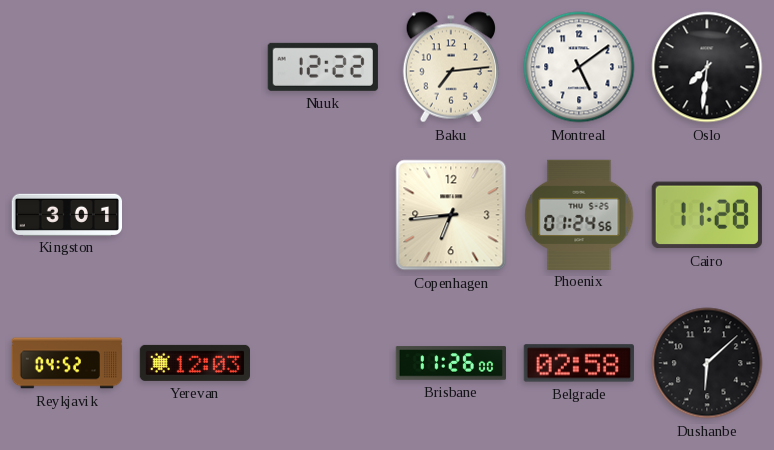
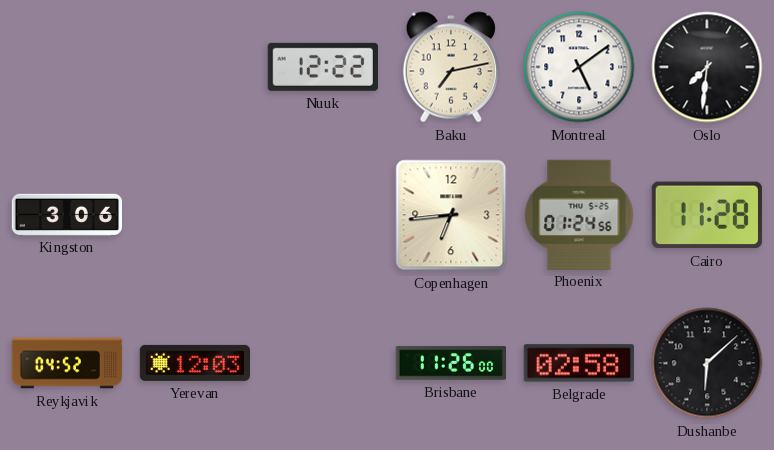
Baku: 7:14 -> 7:13
Kingston: 3:01 -> 3:06
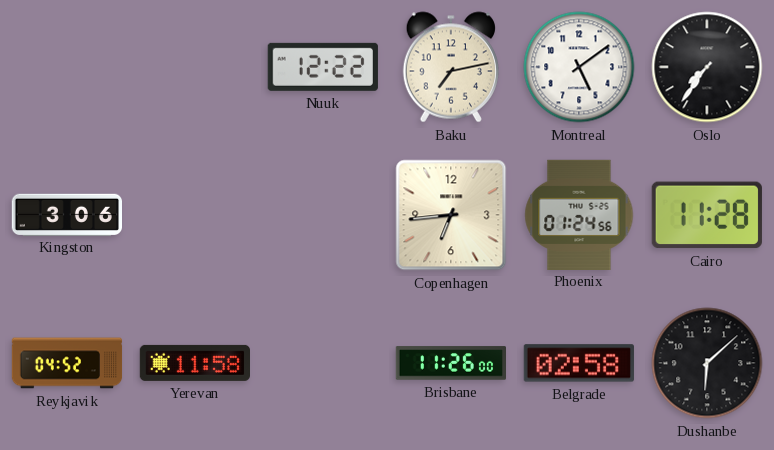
Oslo: 7:31 -> 7:36
Yerevan: 12:03 -> 11:58
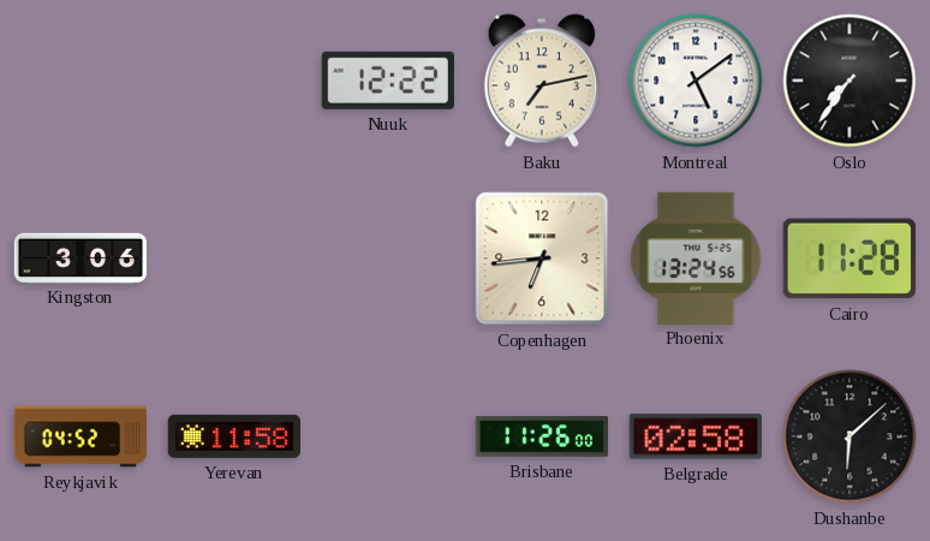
Phoenix: 01:24 -> 13:24
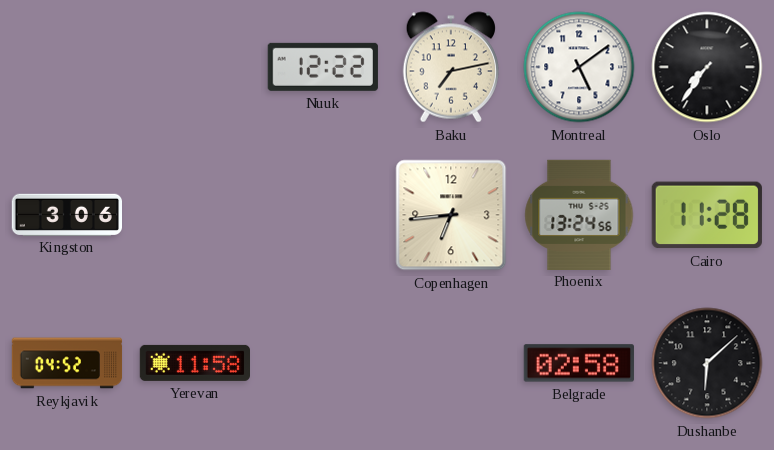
Brisbane: 11:26 -> none
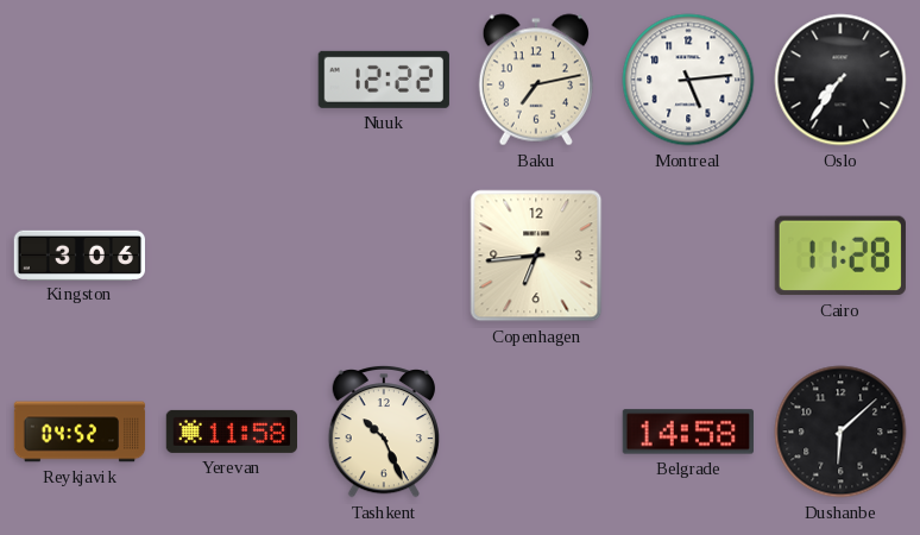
Montreal: 5:09 -> 5:14
Phoenix: 13:24 -> none
Tashkent: none -> 10:26
Belgrade: 02:58 -> 14:58
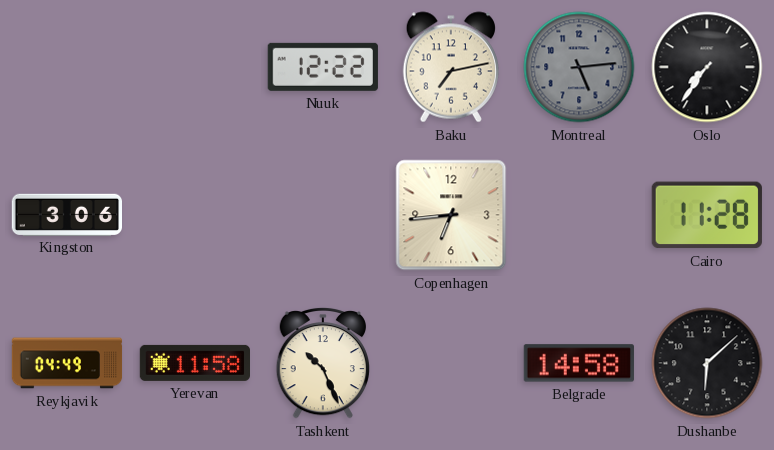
Montreal dial: white -> grey
Reykjavik: 04:52 -> 04:49
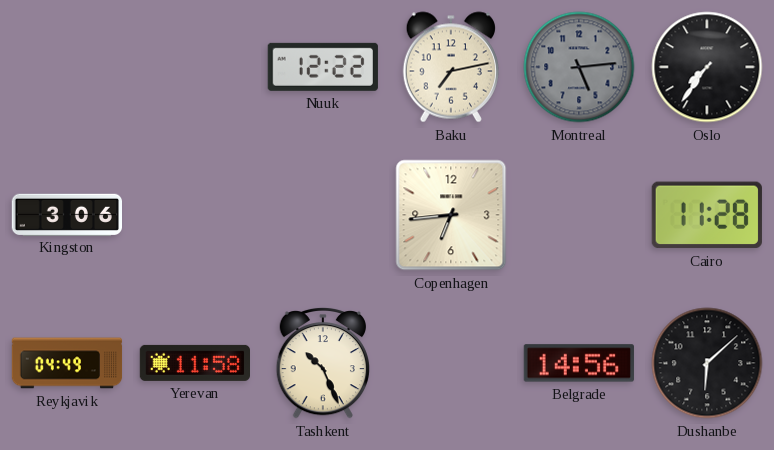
Belgrade: 14:58 -> 14:56
